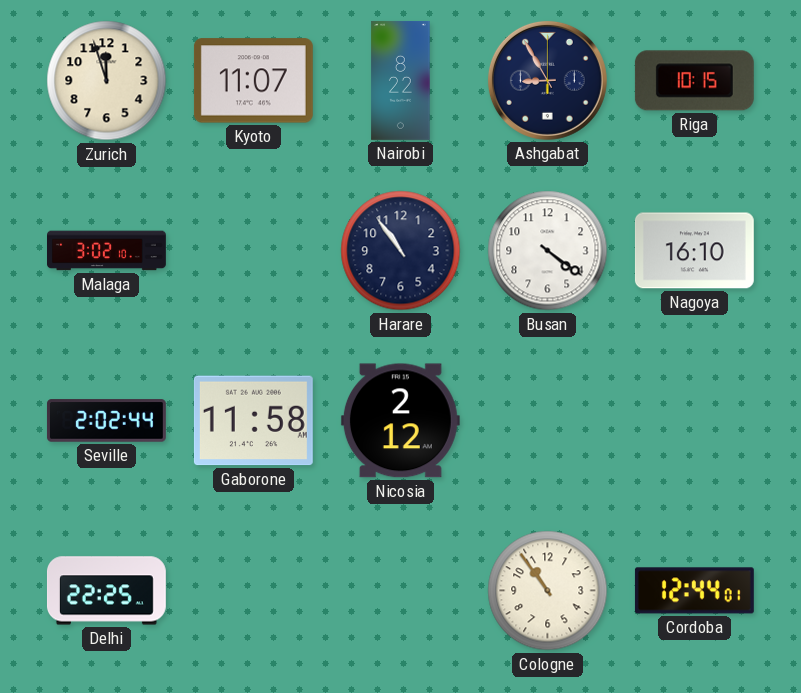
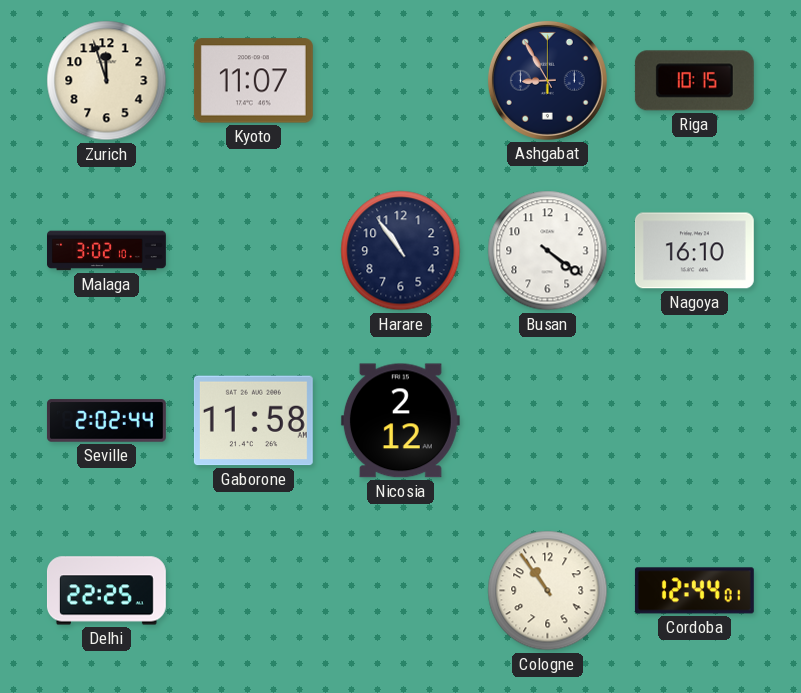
Nairobi: 8:22 -> none
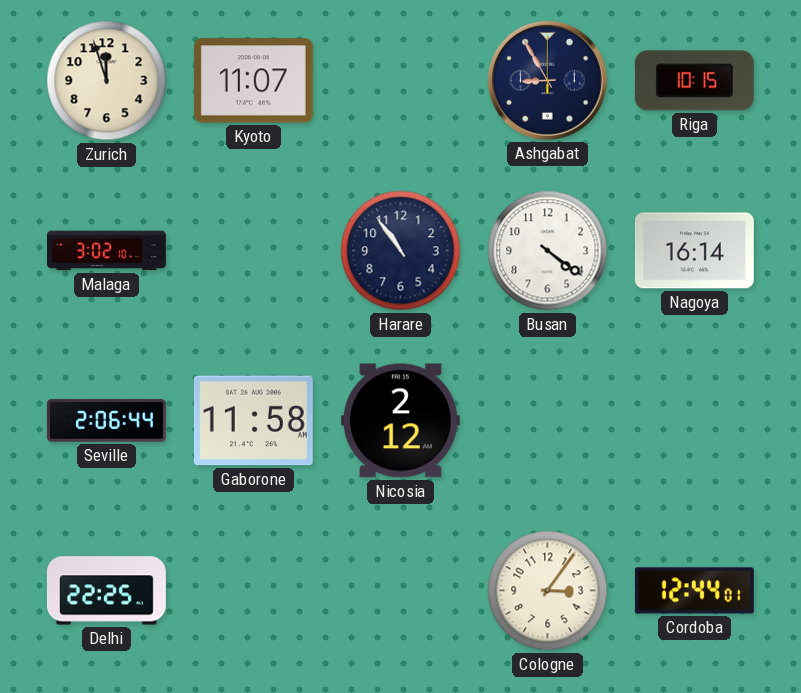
Nagoya: 16:10 -> 16:14
Seville: 2:02 -> 2:06
Cologne: 10:54 -> 3:06
